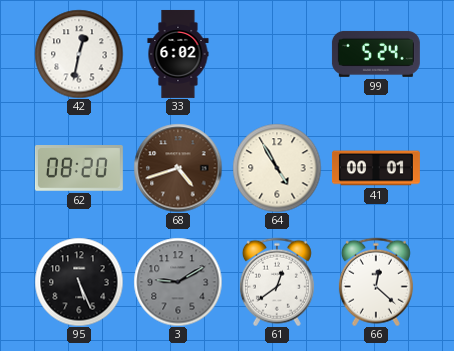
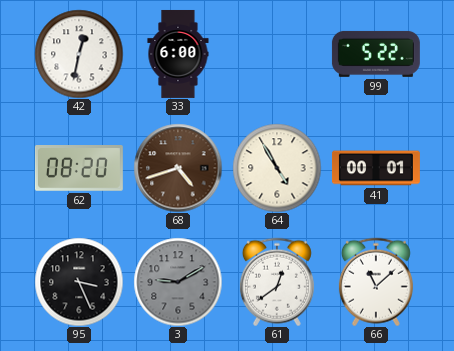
33: 6:02 -> 6:00
99: 5:24 -> 5:22
95: 5:26 -> 3:26
66: 12:22 -> 11:08
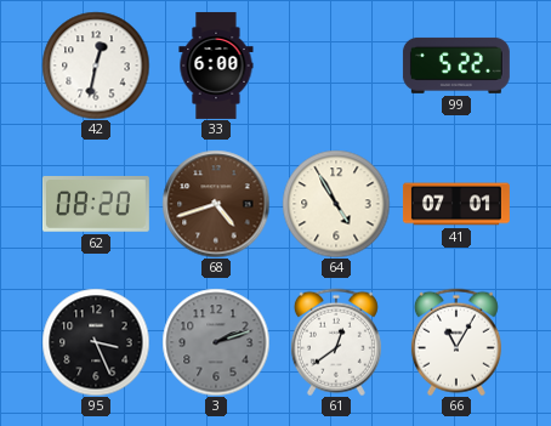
41: 00:01 -> 07:01
3: 9:10 -> 2:12
66: 11:08 -> 11:05
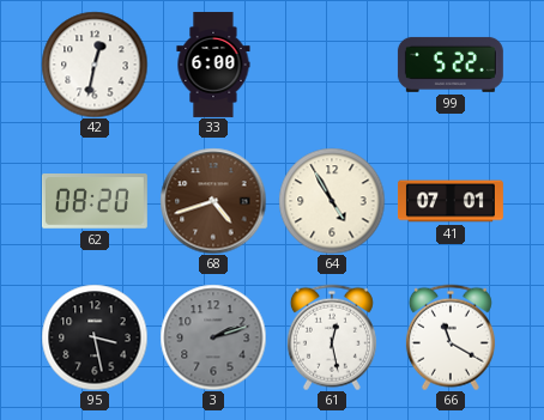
95: 3:26 -> 3:28
61: 12:39 -> 12:28
66: 11:05 -> 11:20
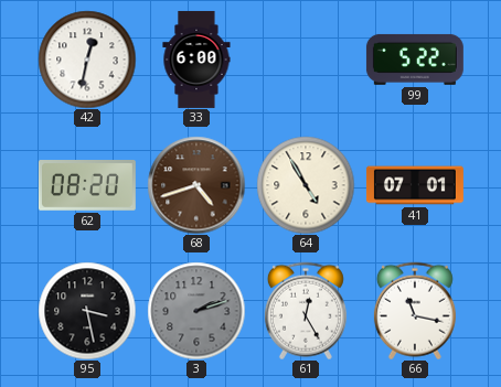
61: 12:28 -> 12:25
66: 11:20 -> 11:17
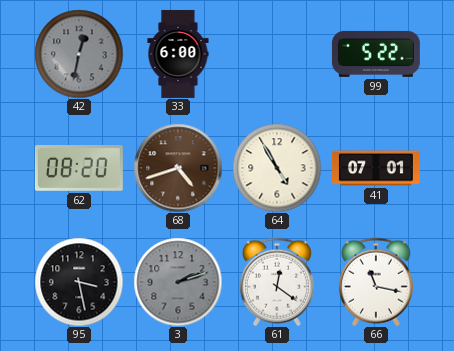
42 dial: white -> grey
61: 12:25 -> 12:21
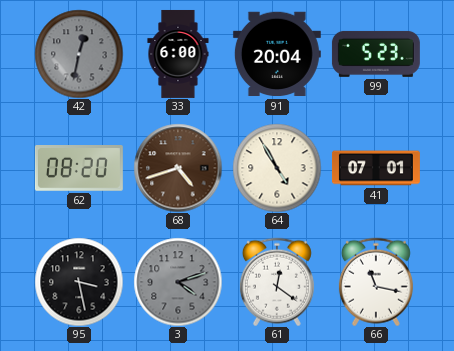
91: none -> 20:04
99: 5:22 -> 5:23
3: 2:12 -> 4:12
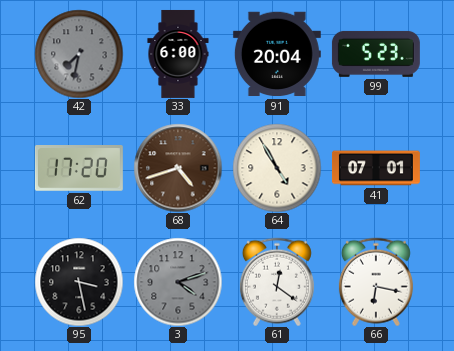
42: 12:32 -> 7:32
62: 08:20 -> 17:20
66: 11:17 -> 6:17
